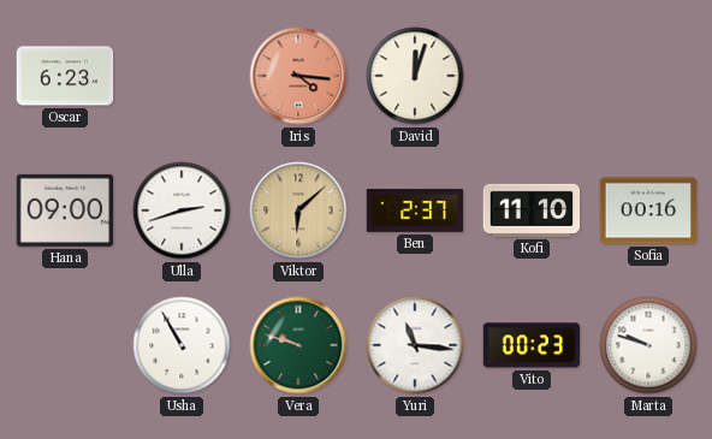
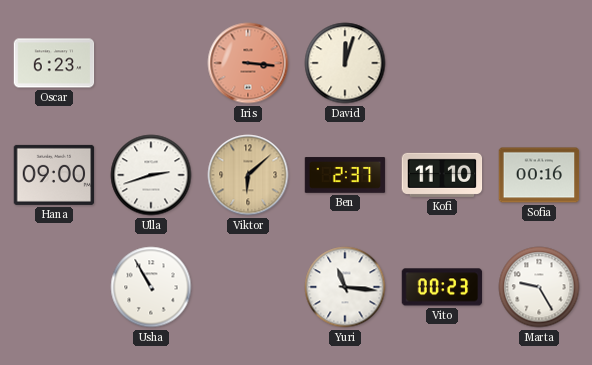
Iris: 4:16 -> 3:16
Vera: 9:48 -> none
Marta: 9:48 -> 9:25
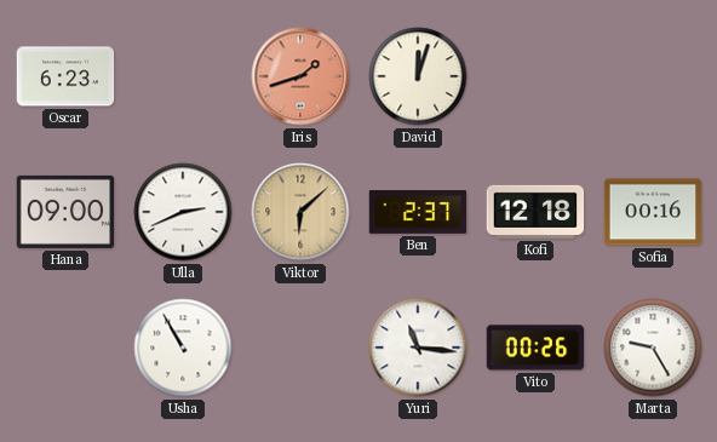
Iris: 3:16 -> 1:42
Ulla: 2:42 -> 2:41
Kofi: 11:10 -> 12:18
Vito: 00:23 -> 00:26
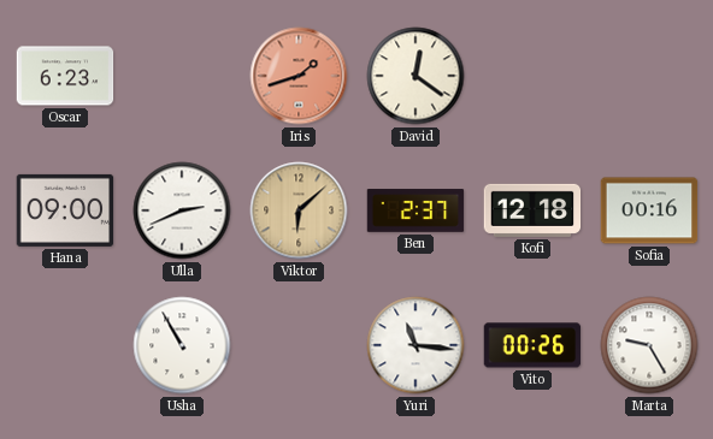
David: 12:03 -> 12:21
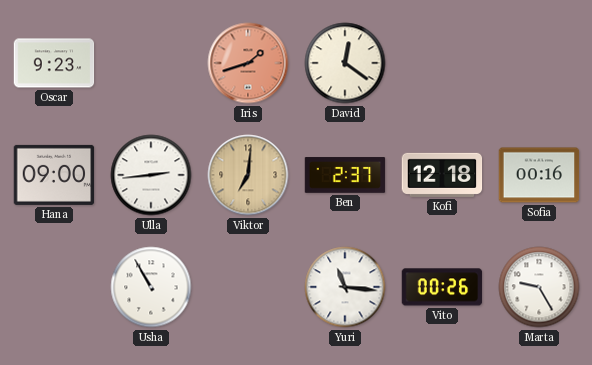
Oscar: 6:23 -> 9:23
Ulla: 2:41 -> 2:44
Viktor: 6:08 -> 7:01
